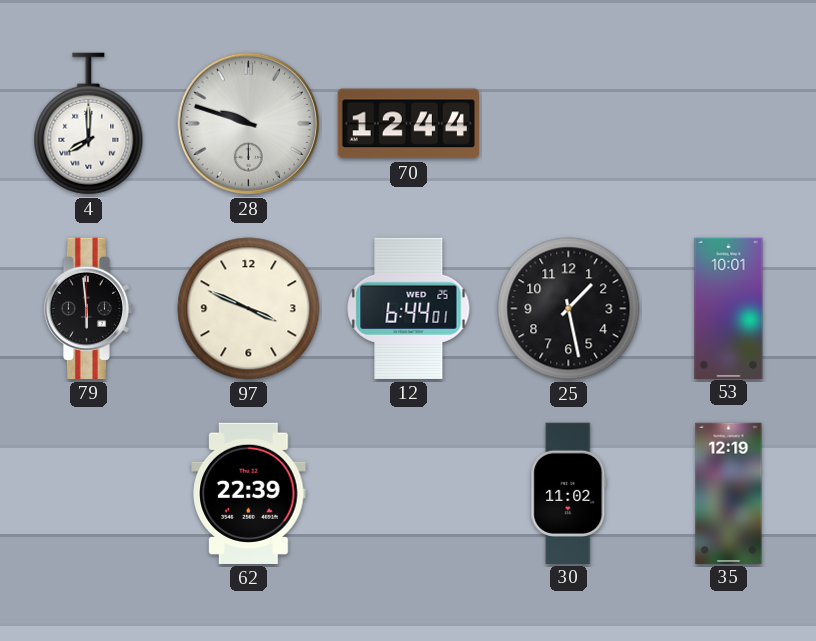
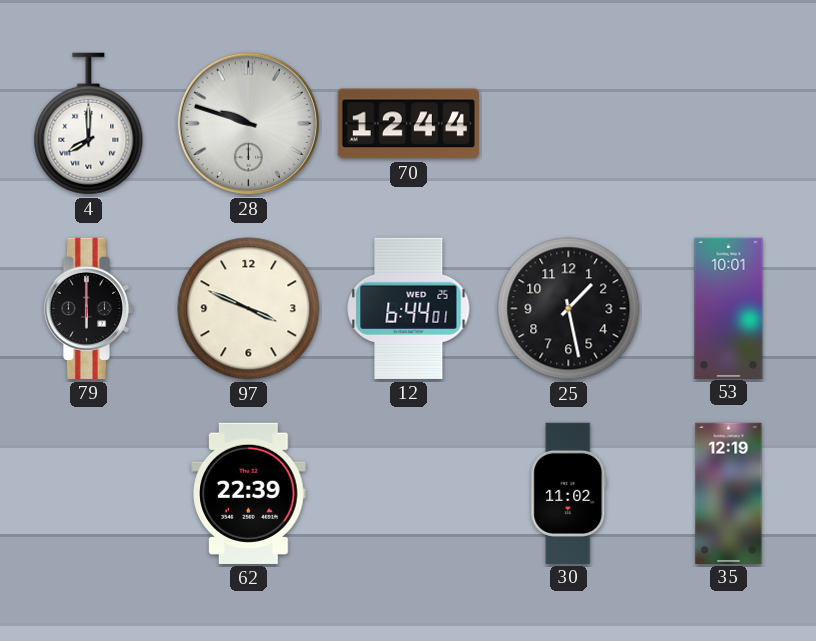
79: 5:59 -> 6:00
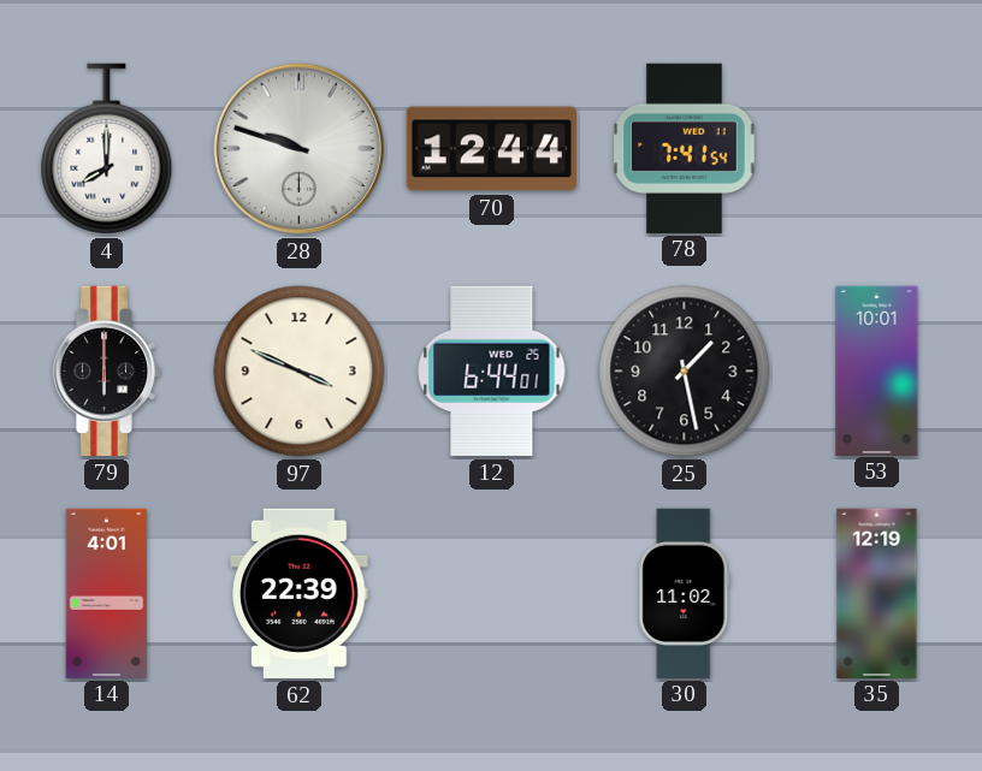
78: none -> 7:41
14: none -> 4:01
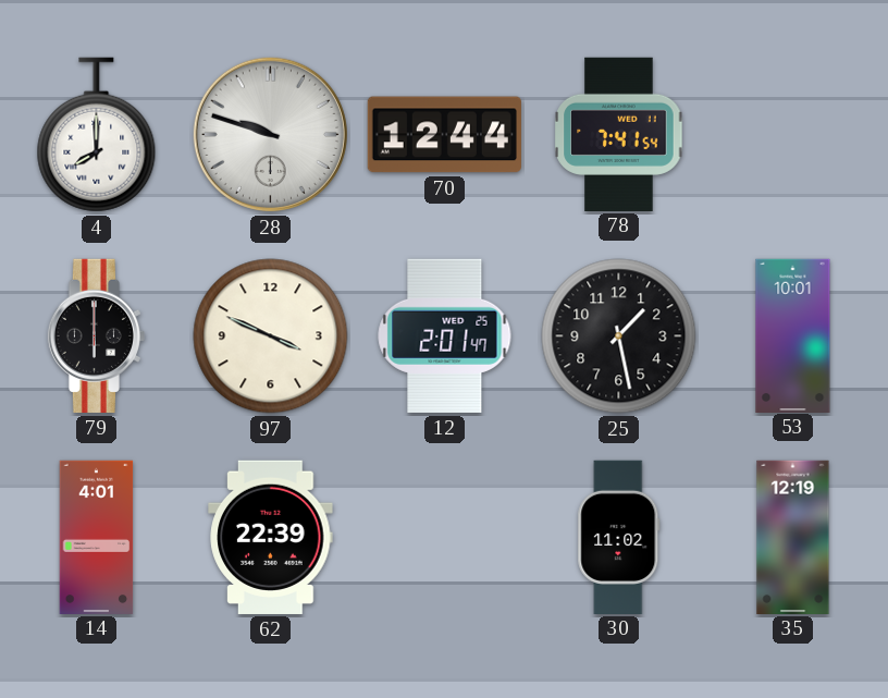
12: 6:44 -> 2:01
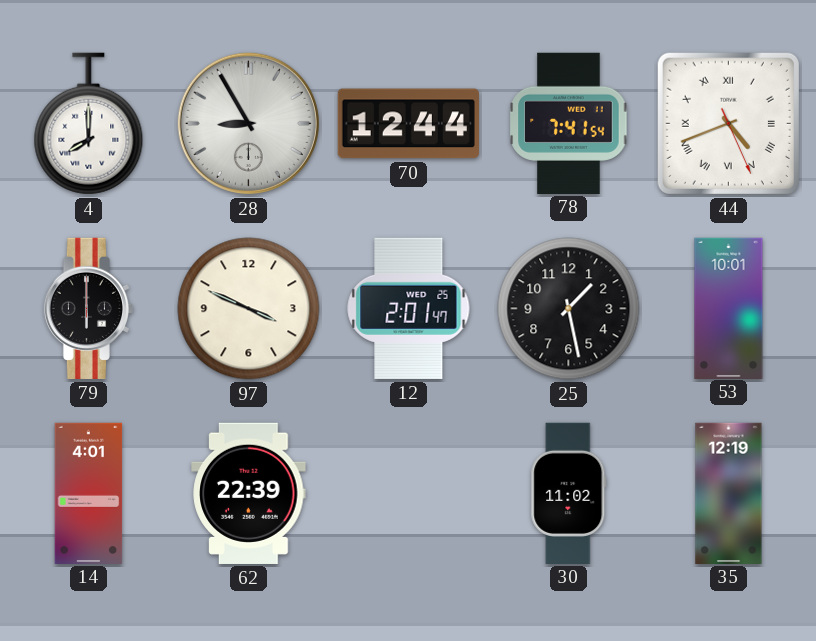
28: 9:48 -> 8:55
44: none -> 4:41
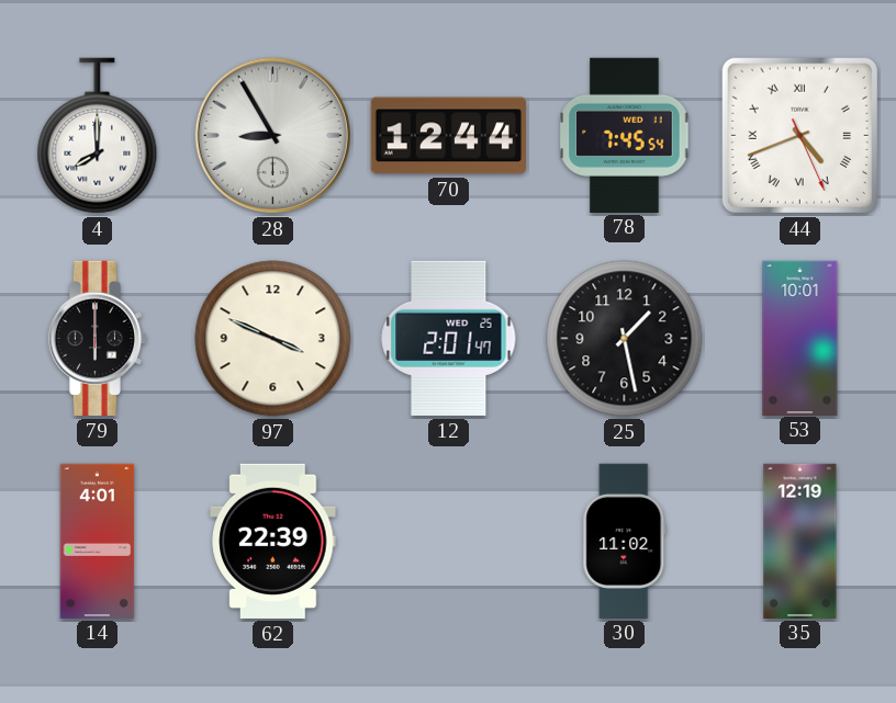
78: 7:41 -> 7:45
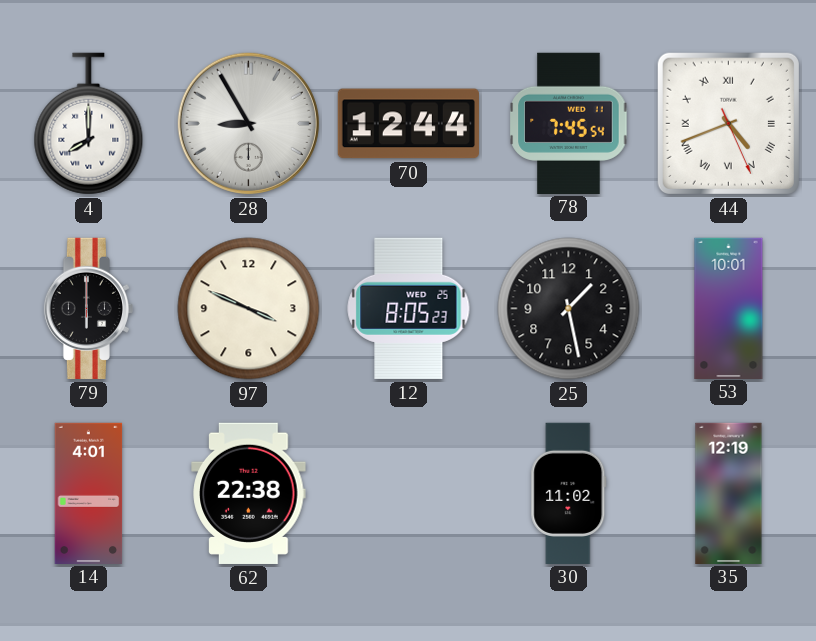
12: 2:01 -> 8:05
62: 22:39 -> 22:38
